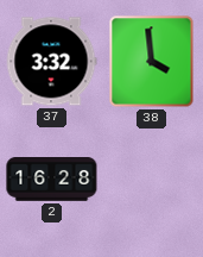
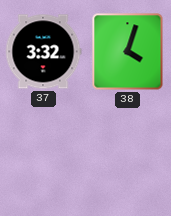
38: 3:59 -> 4:03
2: 16:28 -> none
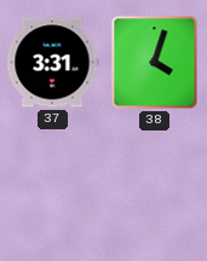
37: 3:32 -> 3:31
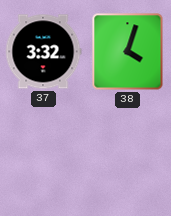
37: 3:31 -> 3:32
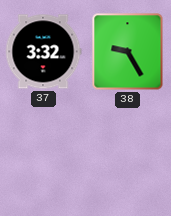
38: 4:03 -> 9:25
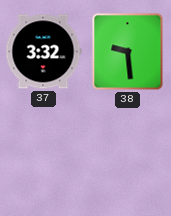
38: 9:25 -> 9:29
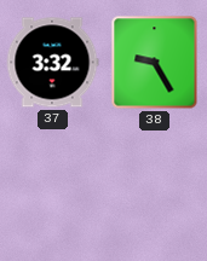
38: 9:29 -> 9:25
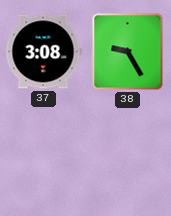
37: 3:32 -> 3:08
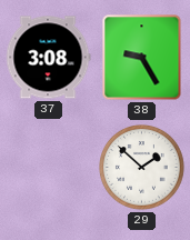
29: none -> 1:52
